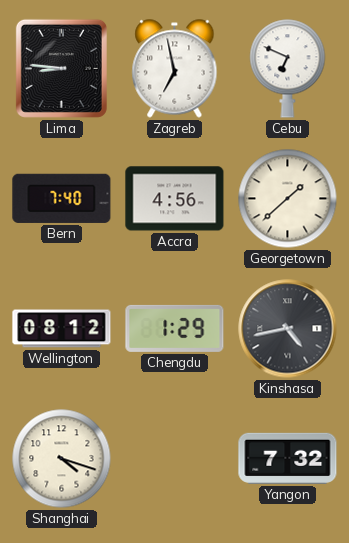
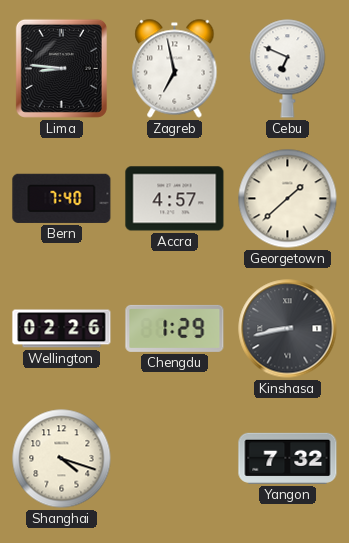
Accra: 4:56 -> 4:57
Wellington: 08:12 -> 02:26
Kinshasa: 4:43 -> 8:43
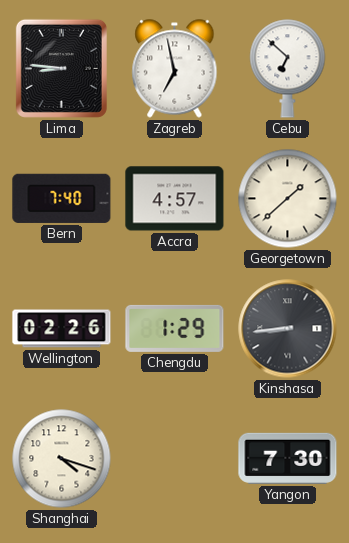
Cebu: 6:49 -> 6:52
Kinshasa: 8:43 -> 8:44
Yangon: 7:32 -> 7:30
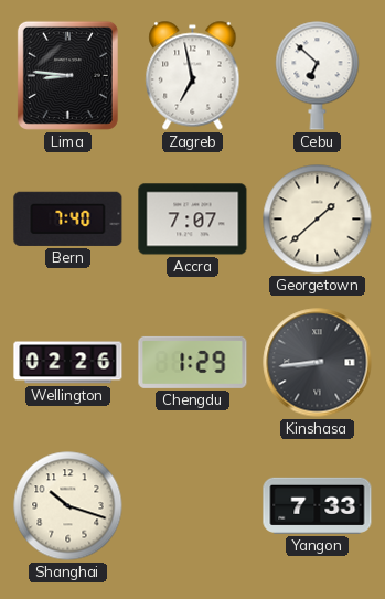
Accra: 4:57 -> 7:07
Shanghai: 4:18 -> 10:18
Yangon: 7:30 -> 7:33
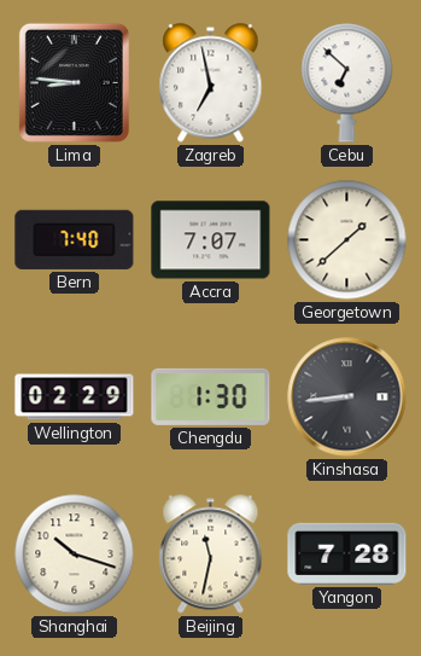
Wellington: 02:26 -> 02:29
Chengdu: 1:29 -> 1:30
Beijing: none -> 11:32
Yangon: 7:33 -> 7:28
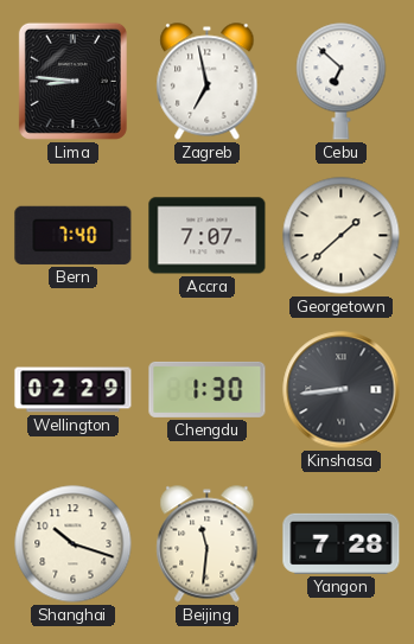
Beijing: 11:32 -> 11:31
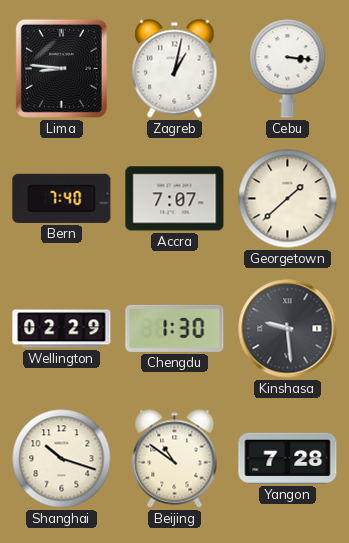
Zagreb: 6:58 -> 1:02
Cebu: 6:52 -> 3:16
Kinshasa: 8:44 -> 9:29
Beijing: 11:31 -> 10:51
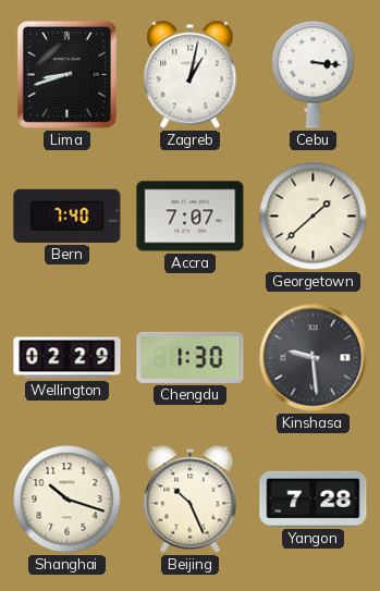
Lima: 8:46 -> 8:42
Beijing: 10:51 -> 10:26
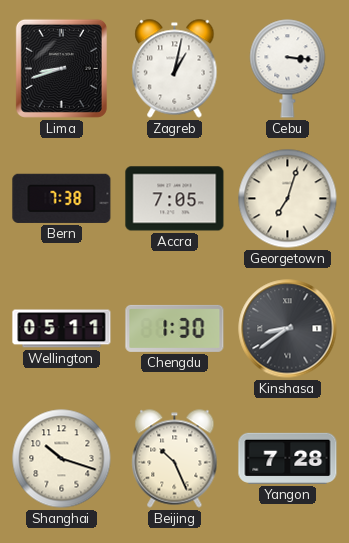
Bern: 7:40 -> 7:38
Accra: 7:07 -> 7:05
Georgetown: 1:38 -> 7:03
Wellington: 02:29 -> 05:11
Kinshasa: 9:29 -> 8:39
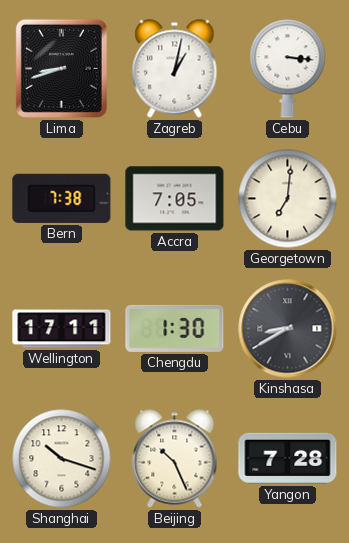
Georgetown: 7:03 -> 7:01
Wellington: 05:11 -> 17:11
Kinshasa: 8:39 -> 8:40
